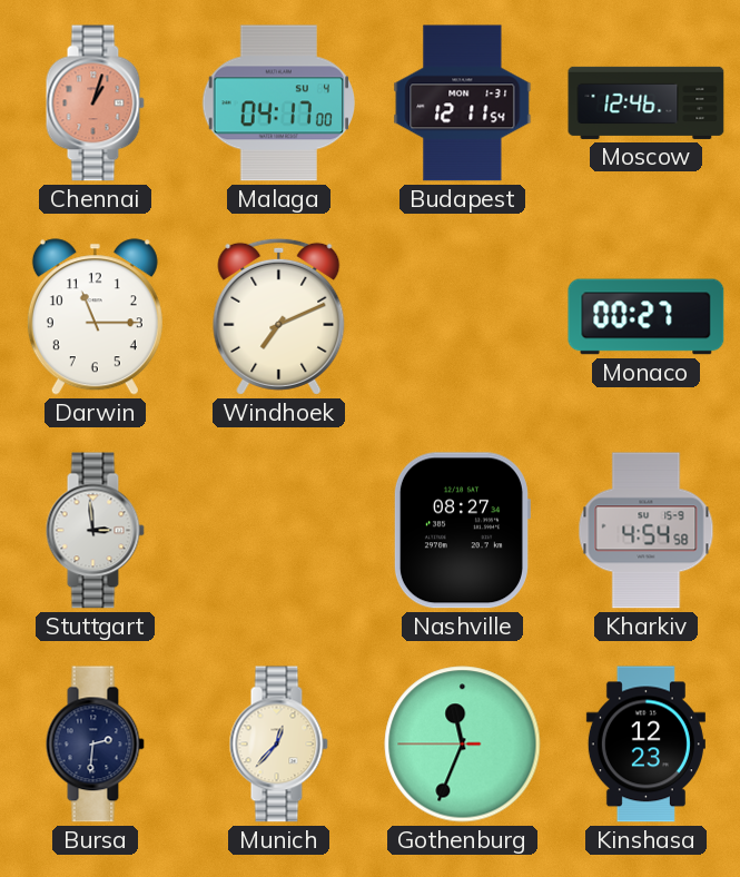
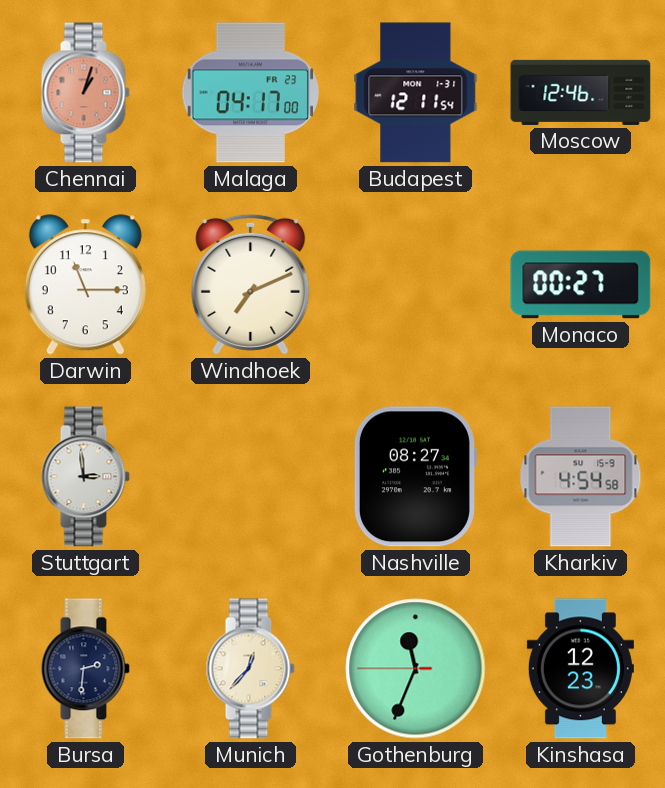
Malaga date: SU 4 -> FR 23
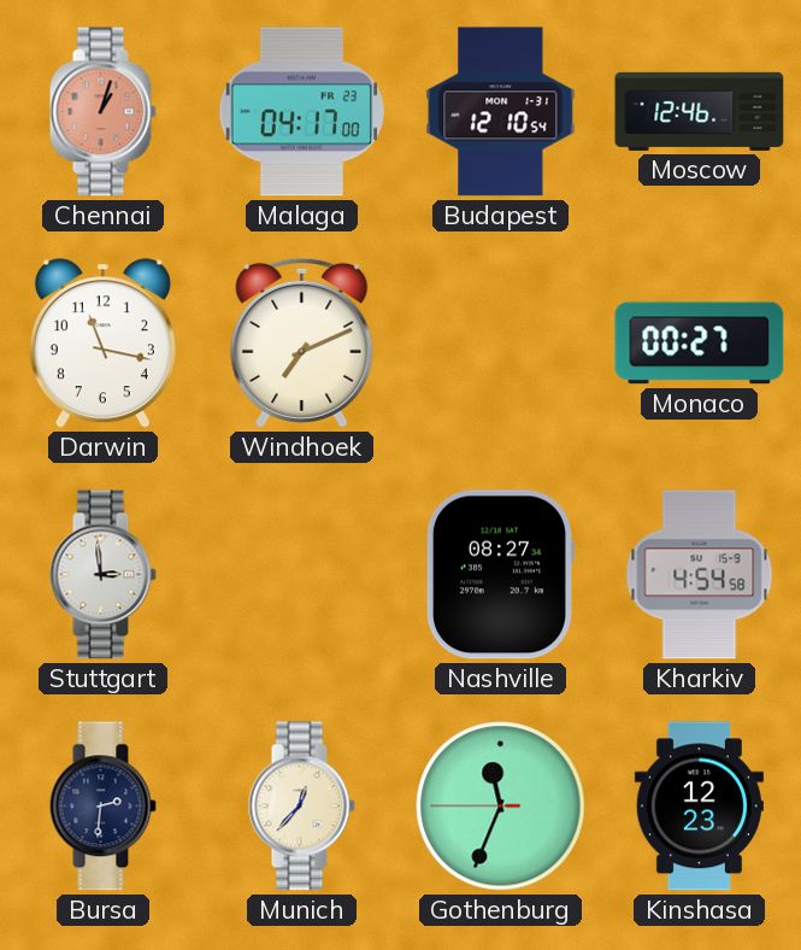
Budapest: 12:11 -> 12:10
Darwin: 11:15 -> 11:17
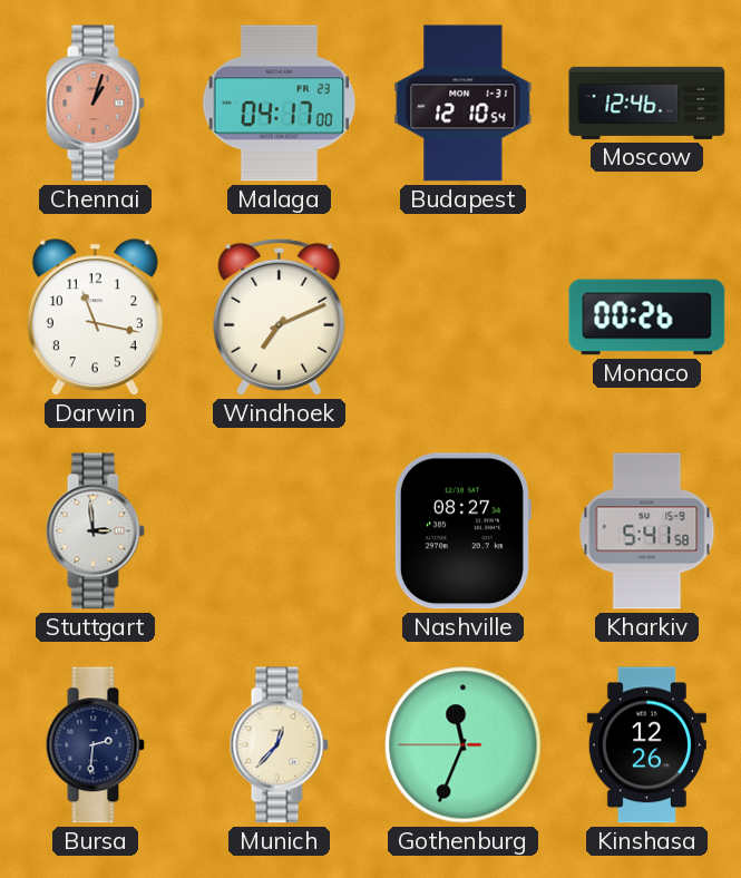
Monaco: 00:27 -> 00:26
Kharkiv: 4:54 -> 5:41
Kinshasa: 12:23 -> 12:26
